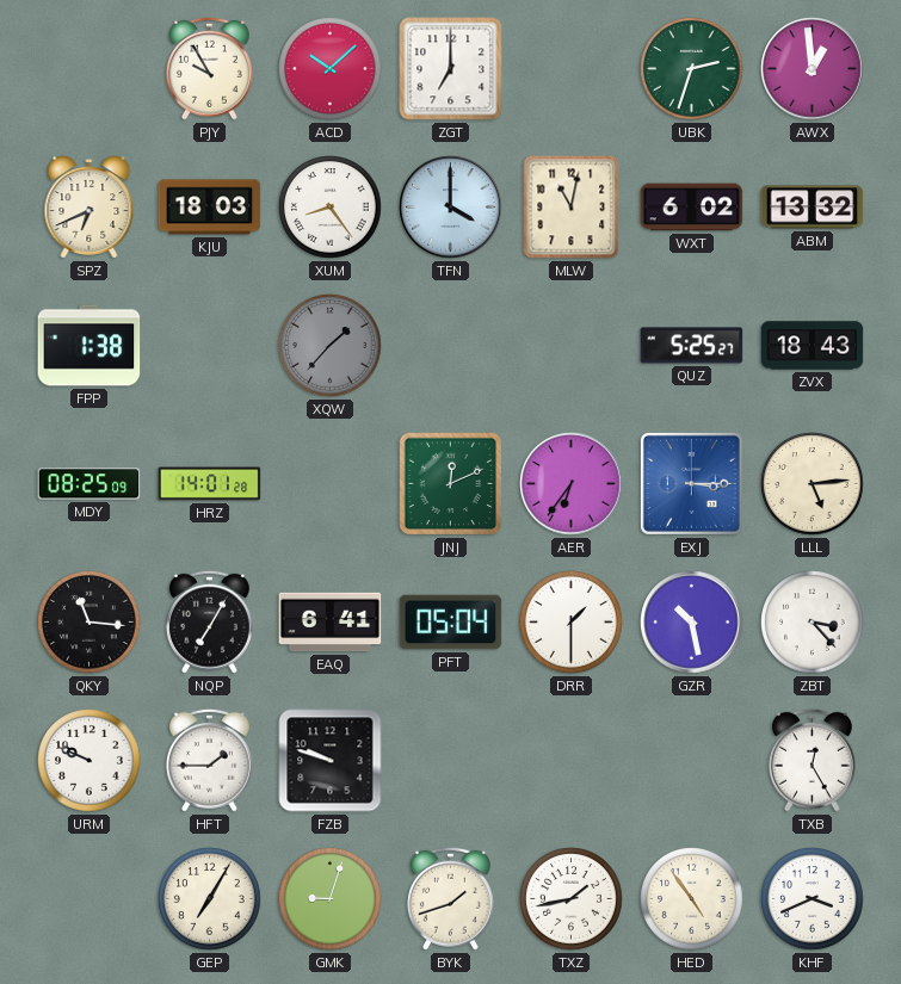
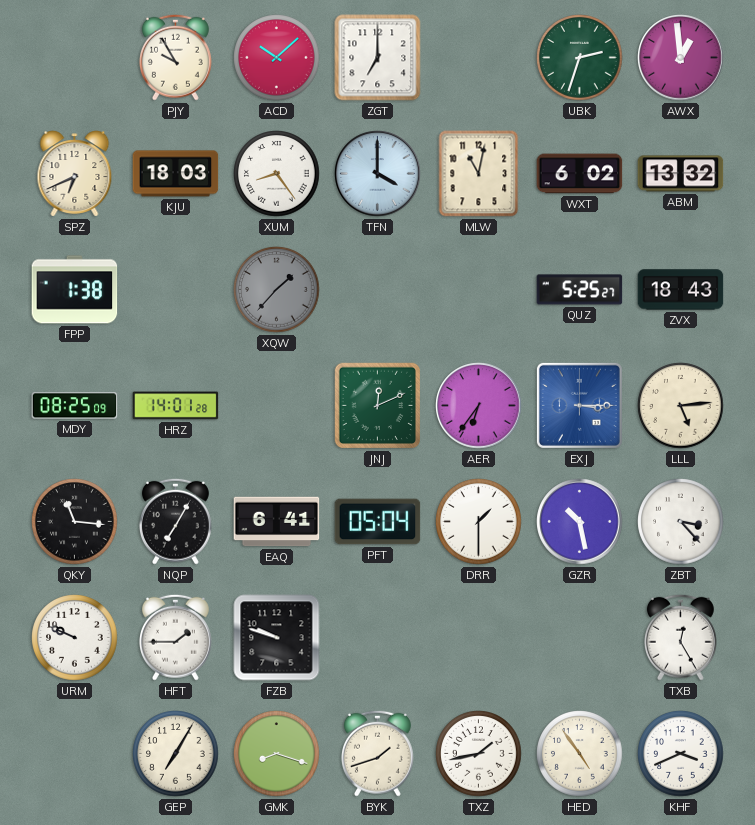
GMK: 9:03 -> 8:18
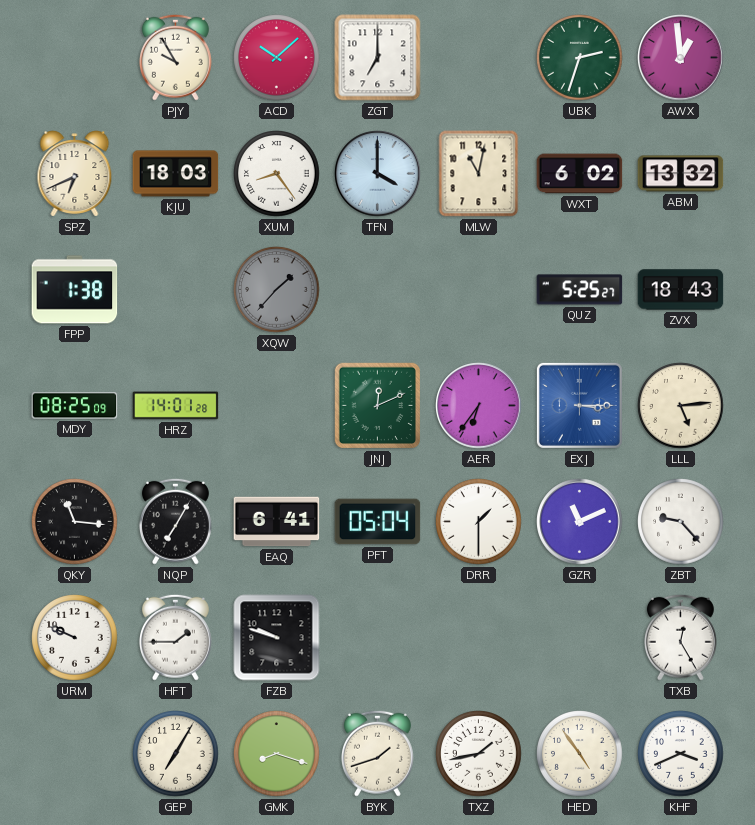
GZR: 10:28 -> 11:11
ZBT: 3:23 -> 9:23
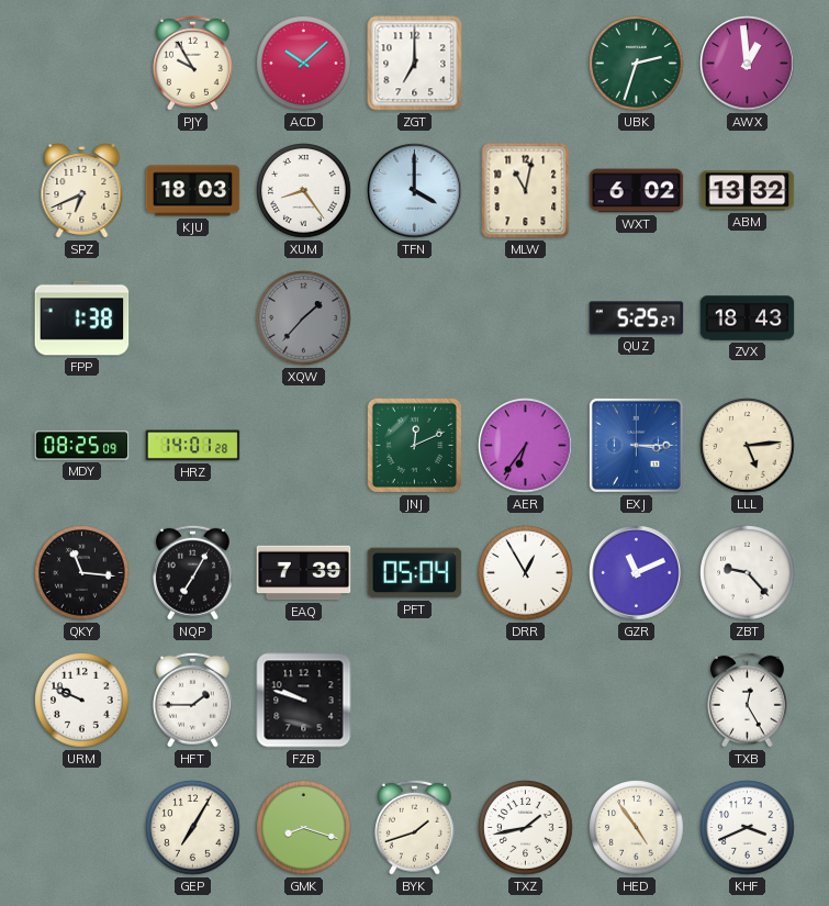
EAQ: 6:41 -> 7:39
DRR: 1:30 -> 12:55
